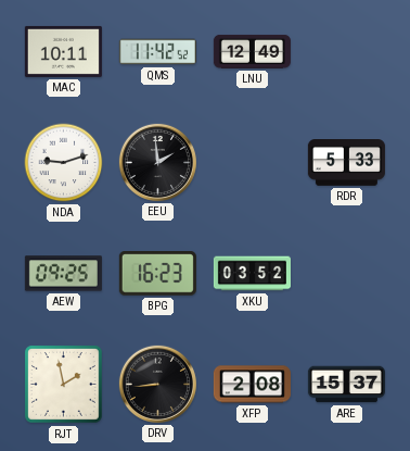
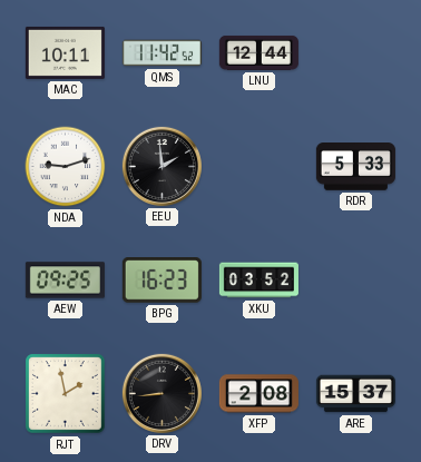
LNU: 12:49 -> 12:44
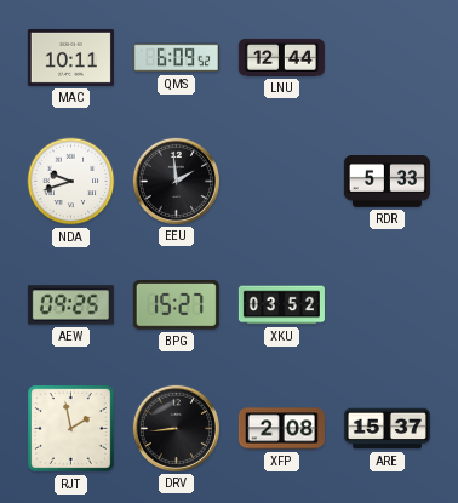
QMS: 11:42 -> 6:09
NDA: 9:12 -> 9:42
BPG: 16:23 -> 15:27
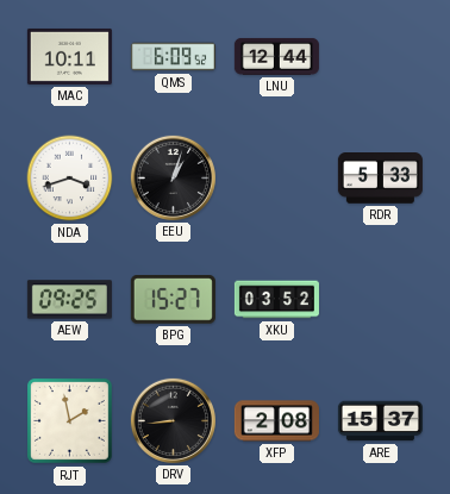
NDA: 9:42 -> 3:42
EEU: 1:59 -> 1:03
